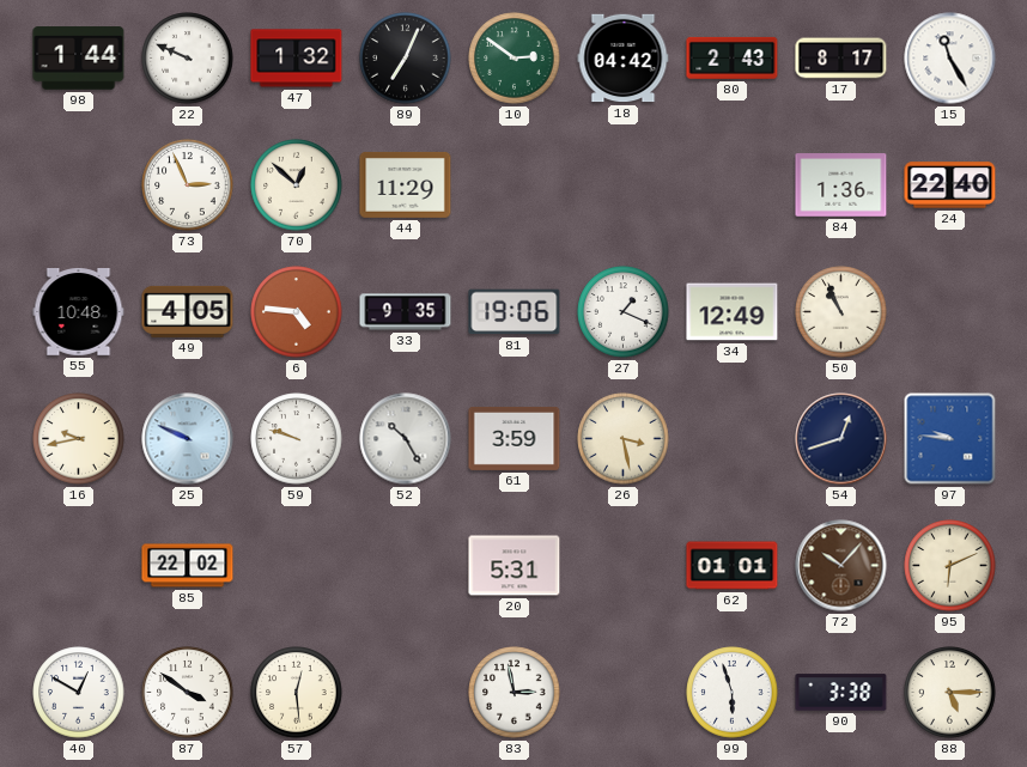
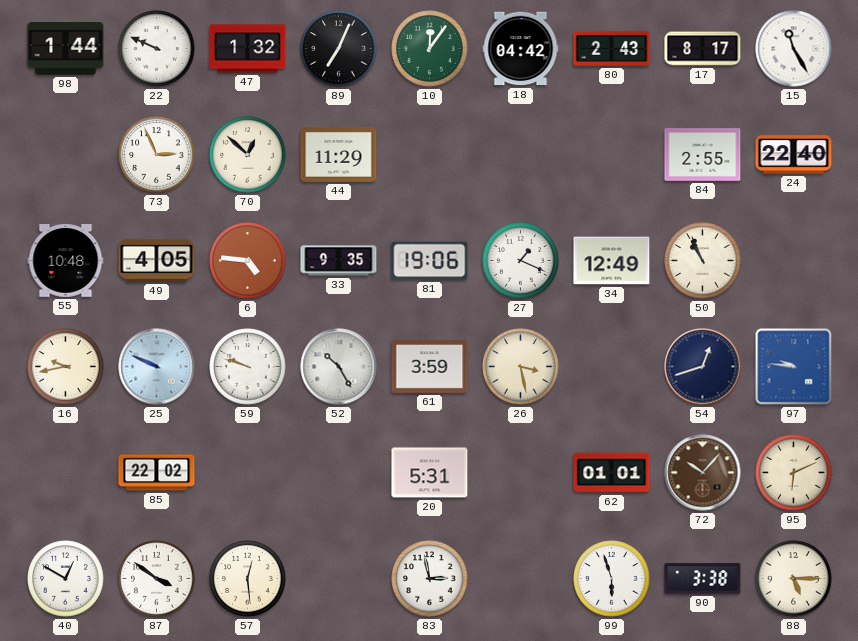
10: 2:51 -> 12:06
84: 1:36 -> 2:55
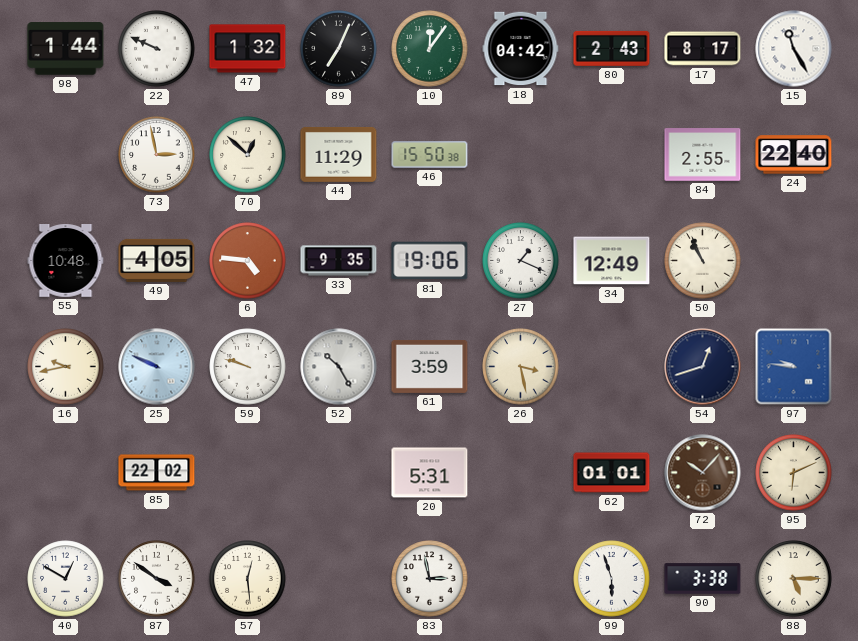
73: 2:56 -> 2:58
46: none -> 15:50
